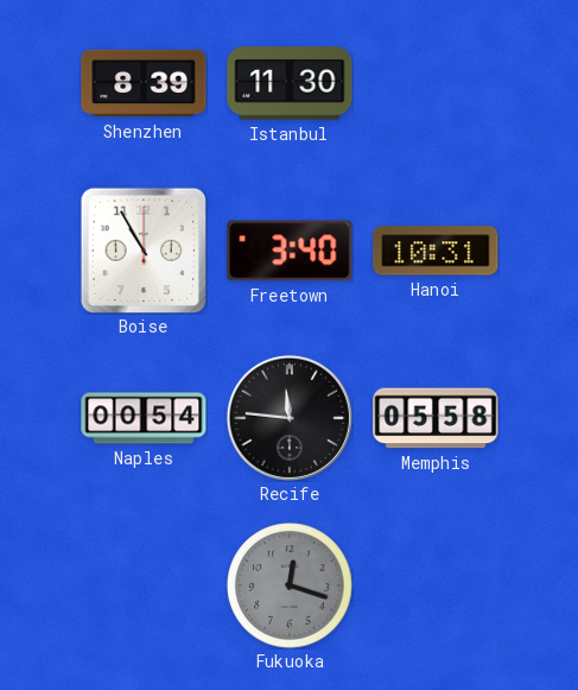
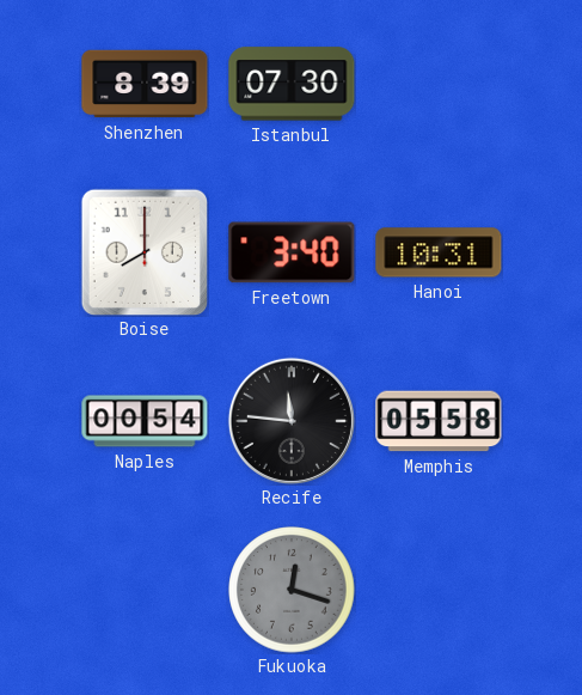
Istanbul: 11:30 -> 07:30
Boise: 10:55 -> 8:00
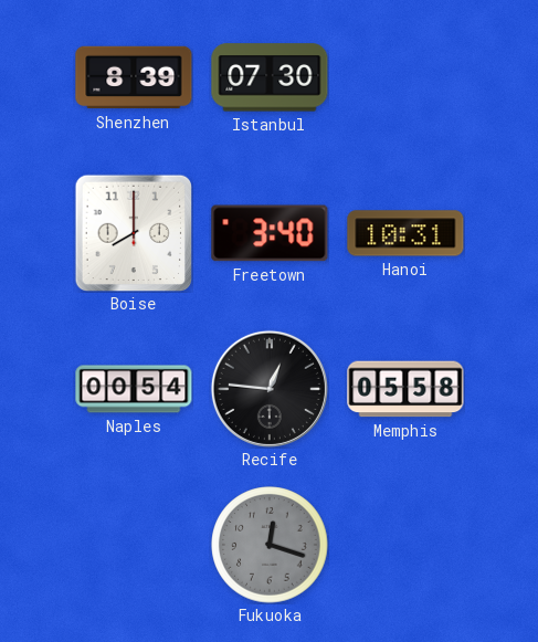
Recife: 11:46 -> 12:46
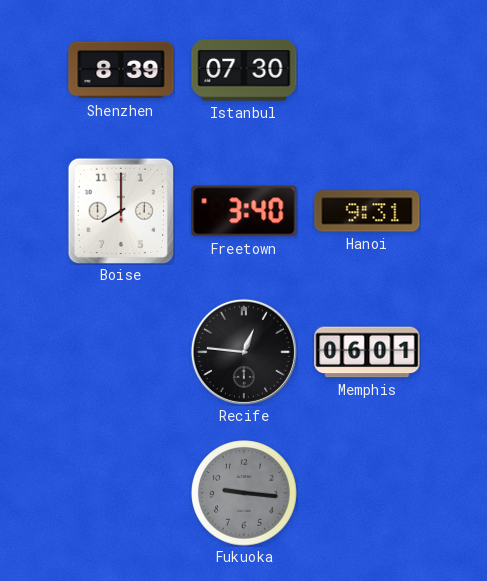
Hanoi: 10:31 -> 9:31
Naples: 00:54 -> none
Memphis: 05:58 -> 06:01
Fukuoka: 12:18 -> 9:16
